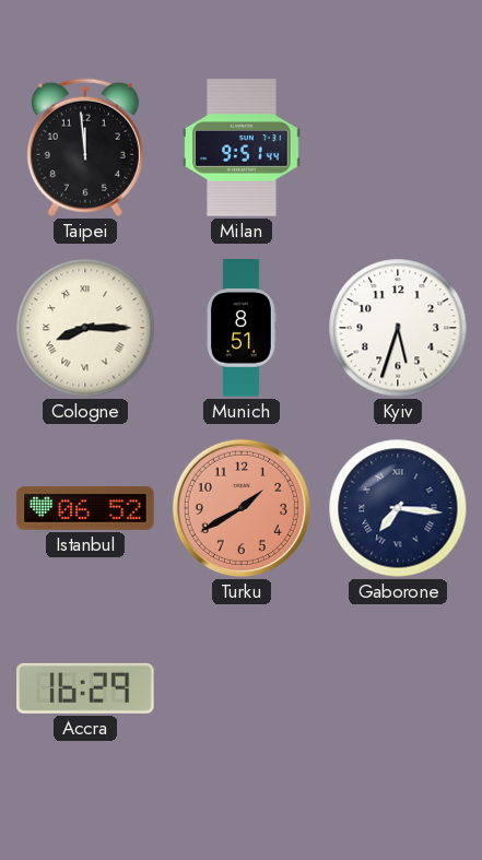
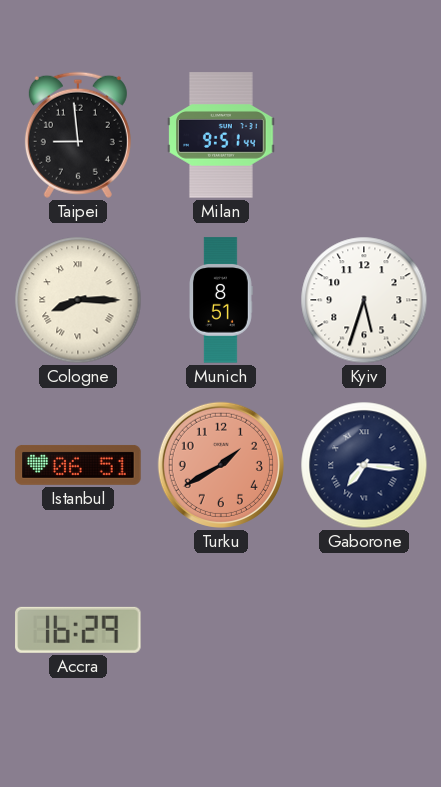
Taipei: 11:59 -> 8:59
Istanbul: 06:52 -> 06:51
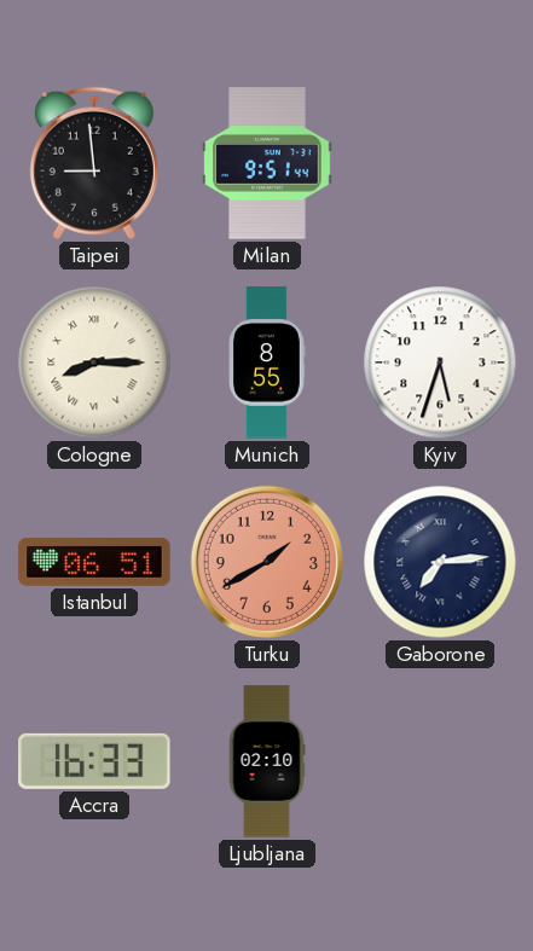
Munich: 8:51 -> 8:55
Gaborone: 7:16 -> 7:14
Accra: 16:29 -> 16:33
Ljubljana: none -> 02:10
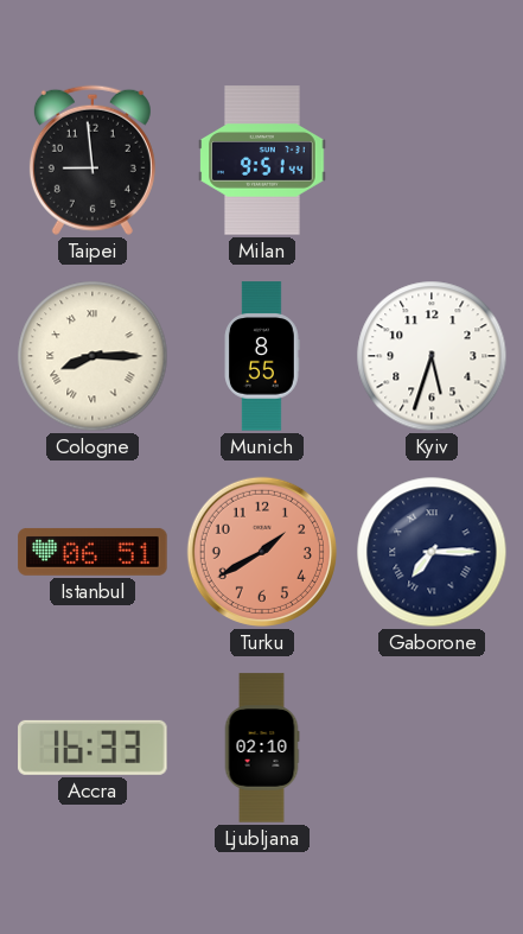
Gaborone: 7:14 -> 7:15
